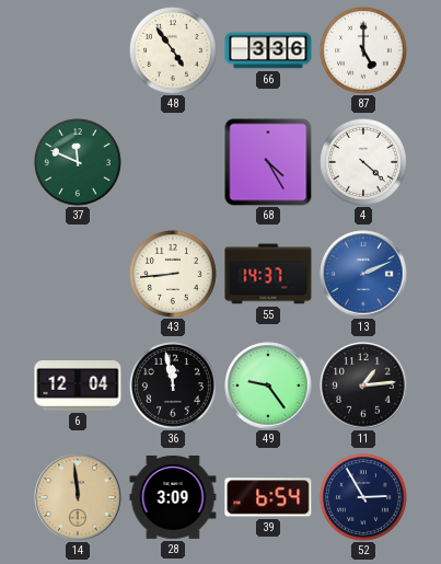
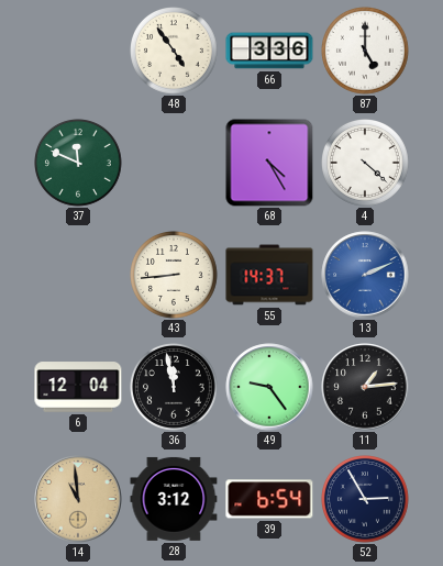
14: 11:59 -> 10:59
28: 3:09 -> 3:12
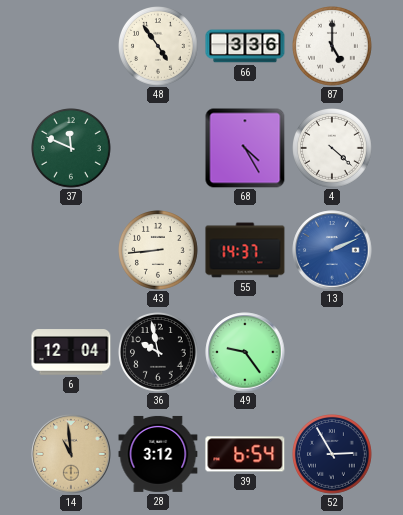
36: 11:58 -> 9:58
11: 1:14 -> none
